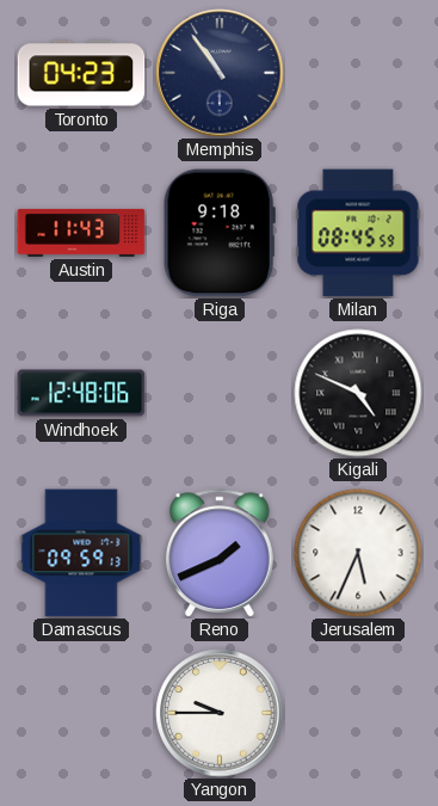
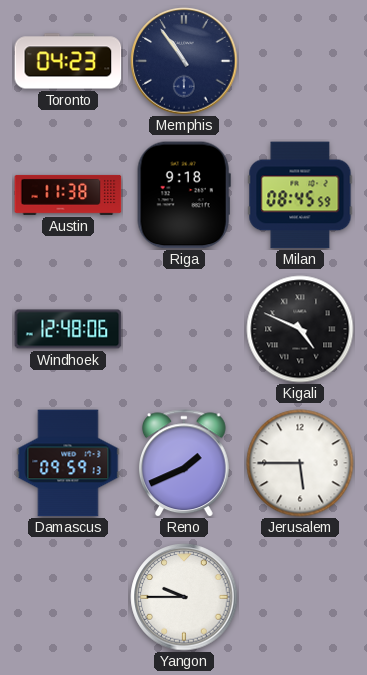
Austin: 11:43 -> 11:38
Jerusalem: 5:34 -> 5:45
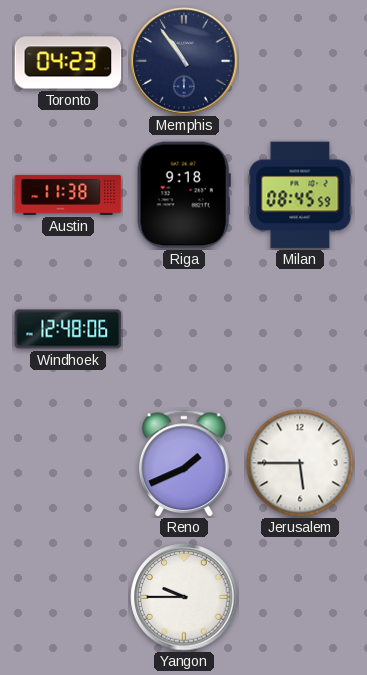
Kigali: 4:49 -> none
Damascus: 09:59 -> none
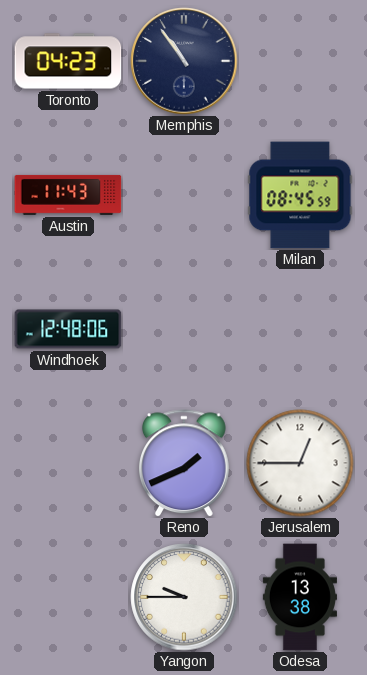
Austin: 11:38 -> 11:43
Riga: 9:18 -> none
Jerusalem: 5:45 -> 12:45
Odesa: none -> 13:38
